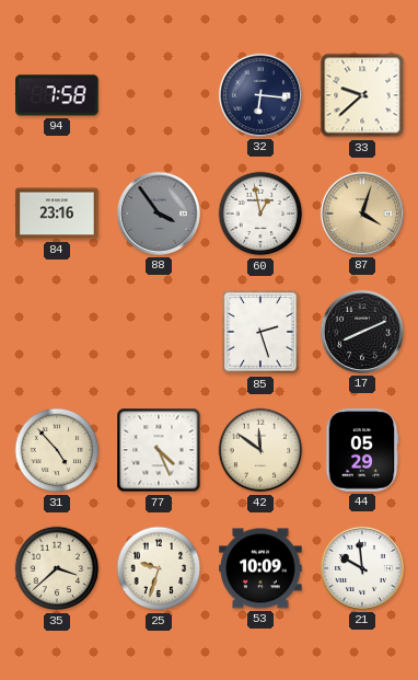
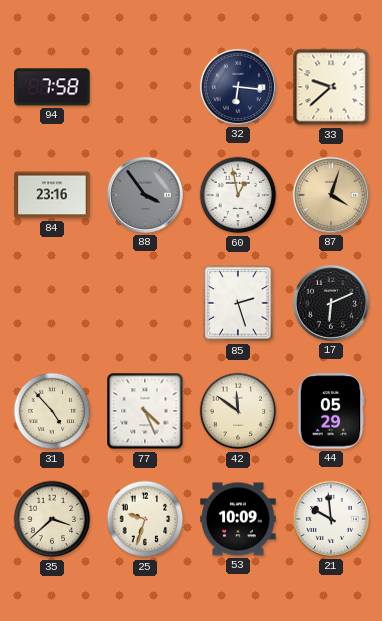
17: 8:11 -> 6:11
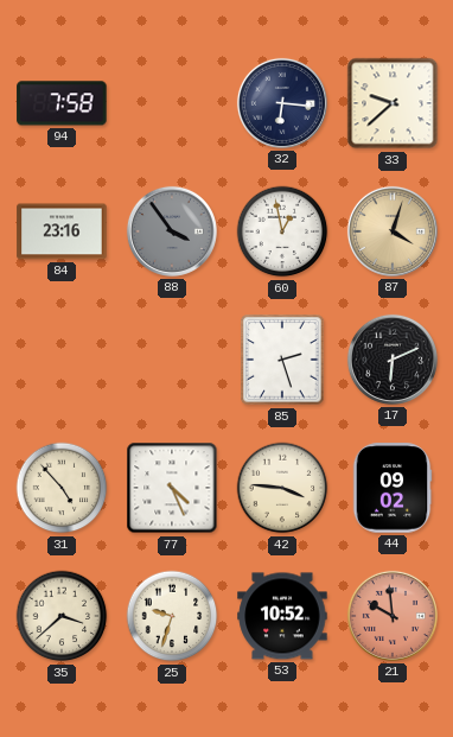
42: 11:51 -> 3:46
44: 05:29 -> 09:02
53: 10:09 -> 10:52
21 dial: white -> salmon
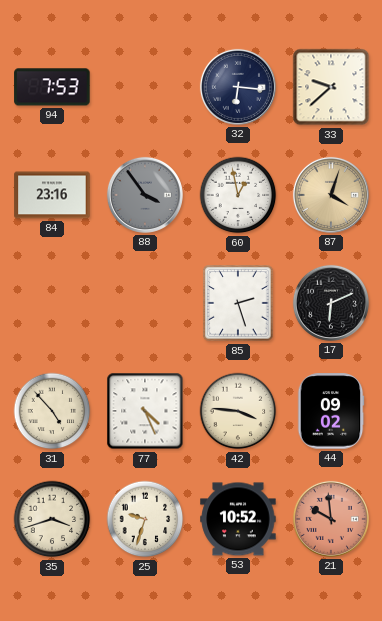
94: 7:58 -> 7:53
35: 3:38 -> 3:42
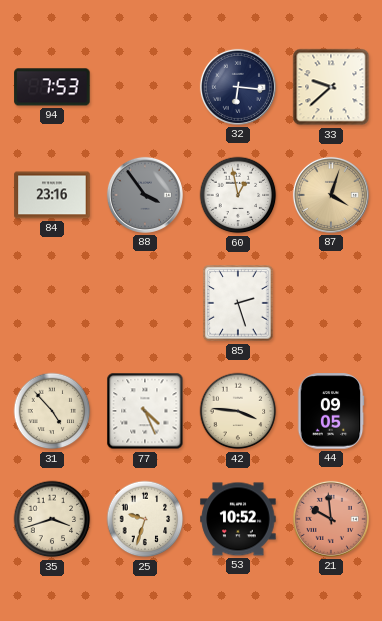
17: 6:11 -> none
44: 09:02 -> 09:05
